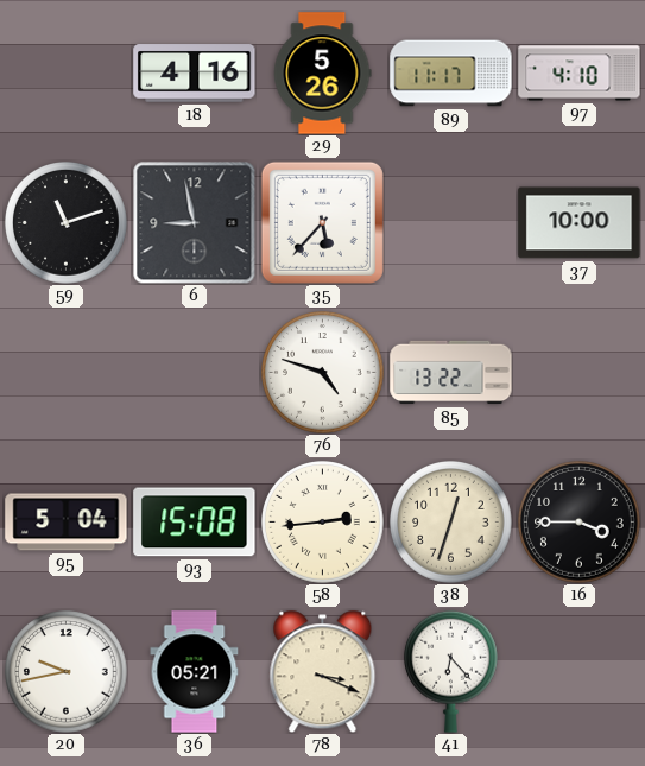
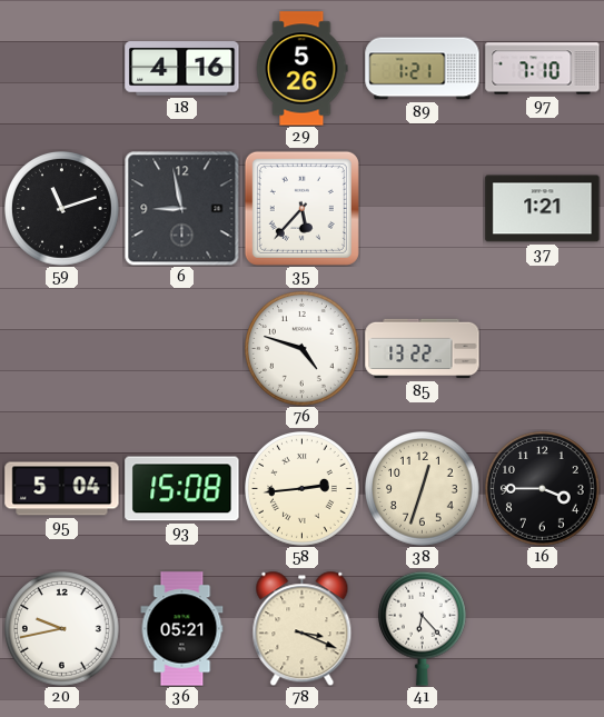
89: 11:17 -> 1:21
97: 4:10 -> 7:10
37: 10:00 -> 1:21
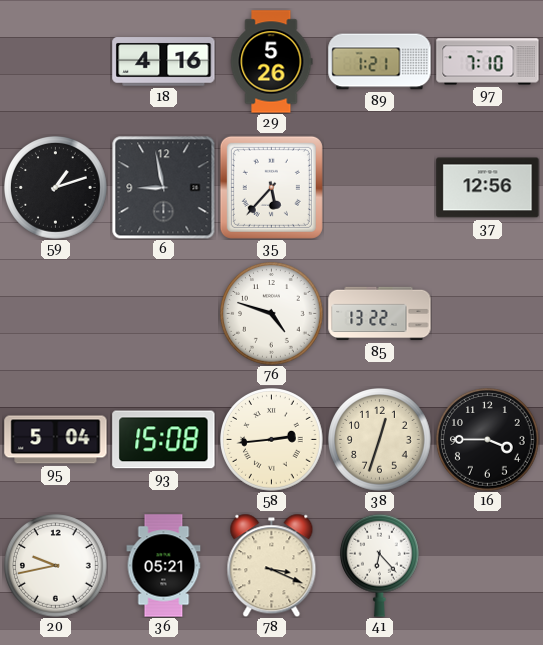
59: 11:12 -> 1:12
37: 1:21 -> 12:56
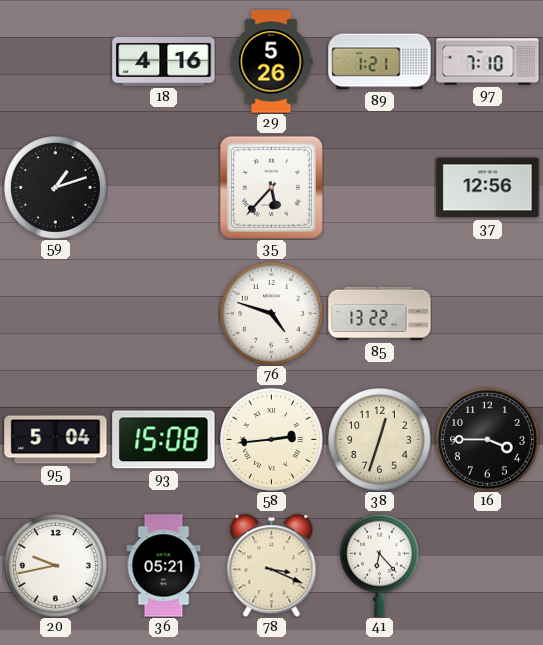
6: 8:58 -> none
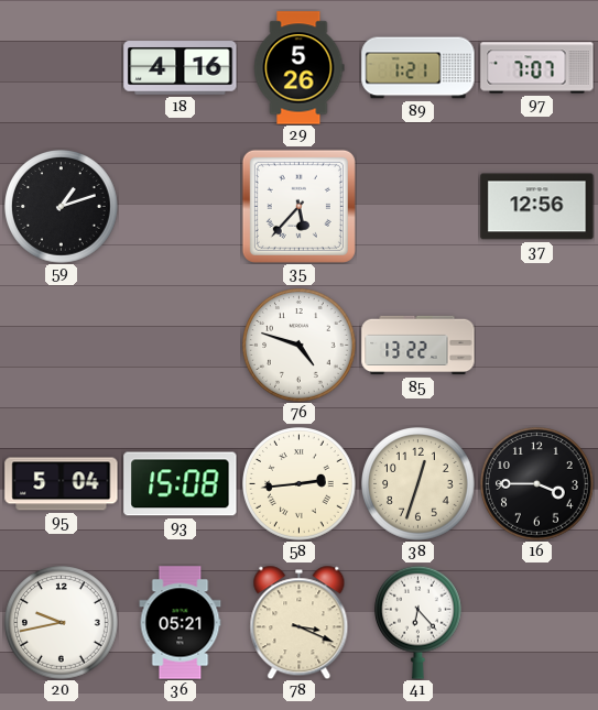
97: 7:10 -> 7:07
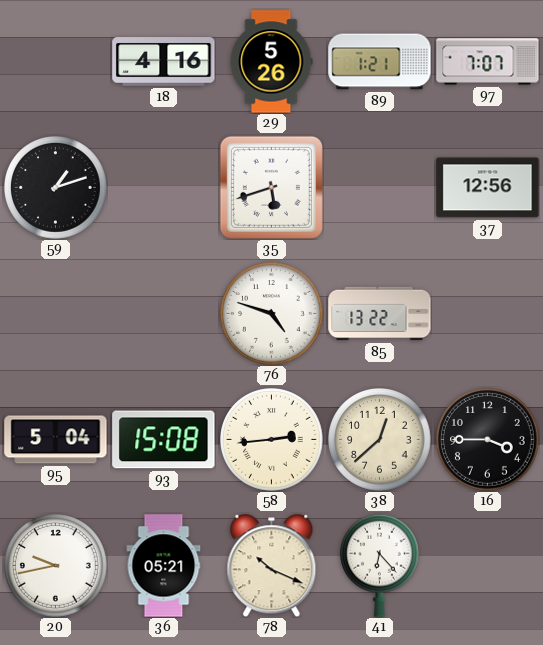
35: 5:37 -> 5:42
38: 12:33 -> 12:38
78: 3:19 -> 10:19
